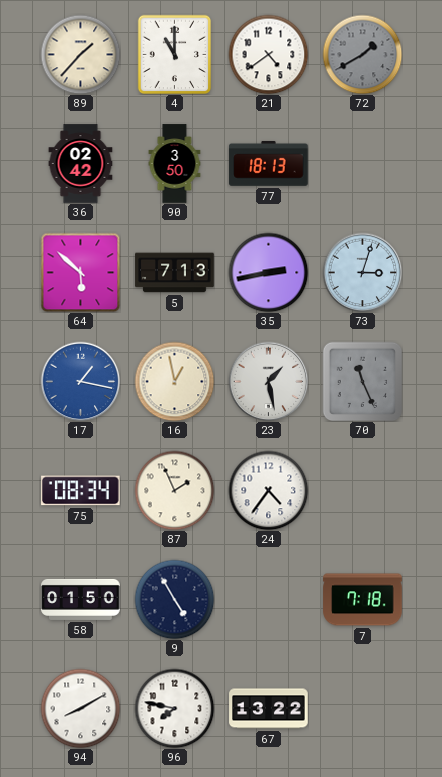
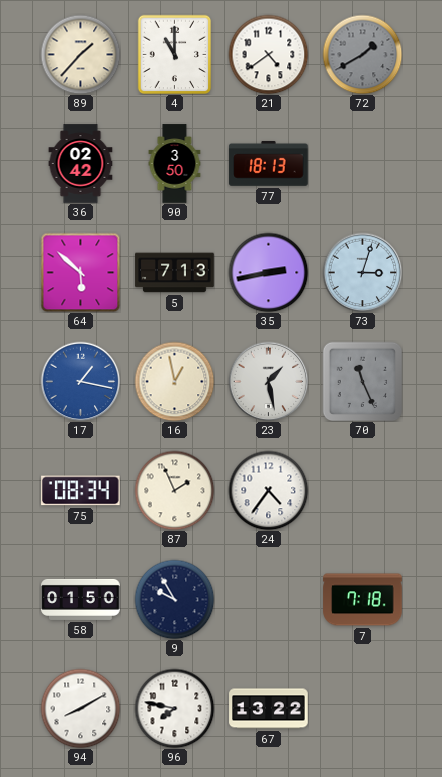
9: 4:55 -> 9:55
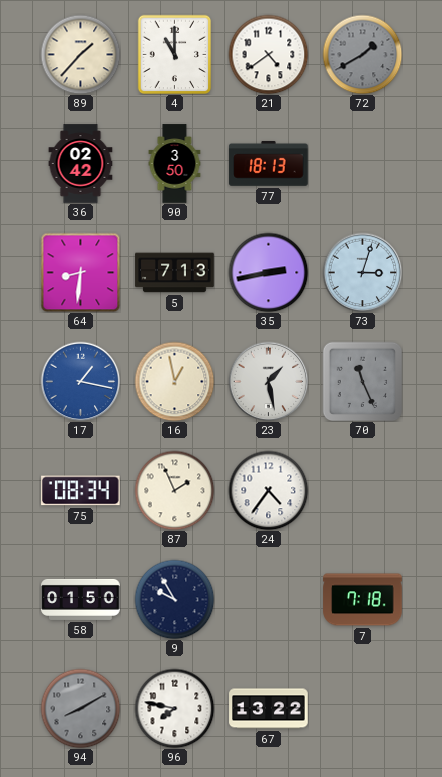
64: 5:52 -> 8:31
94 dial: white -> grey
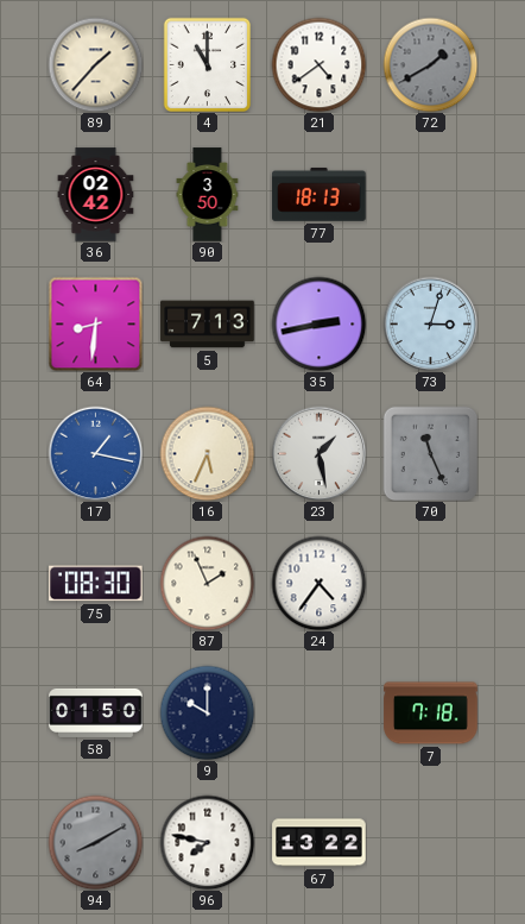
16: 12:58 -> 5:34
75: 08:34 -> 08:30
9: 9:55 -> 10:00
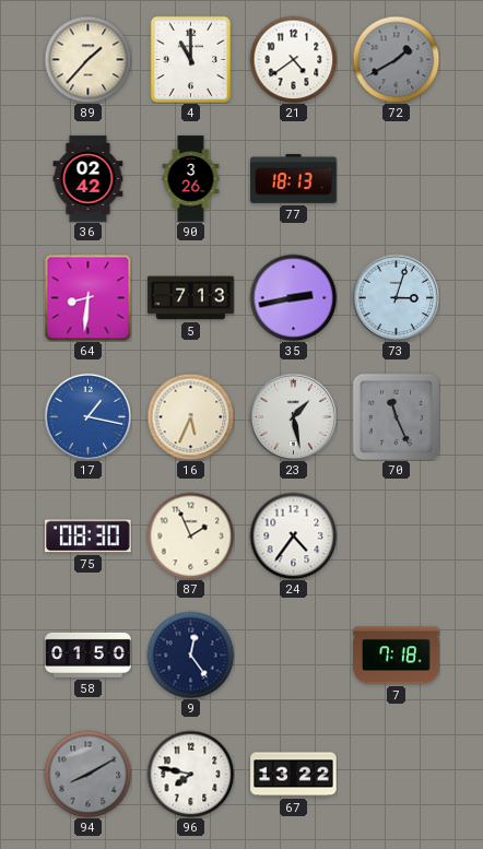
90: 3:50 -> 3:26
9: 10:00 -> 12:24
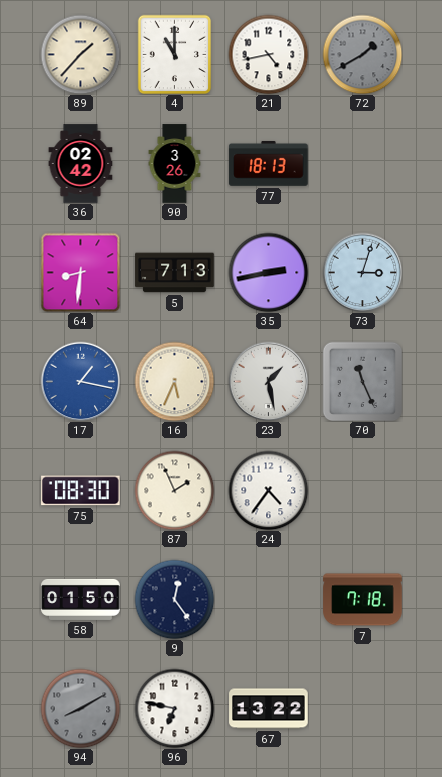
21: 4:39 -> 4:43
96: 7:47 -> 6:47
